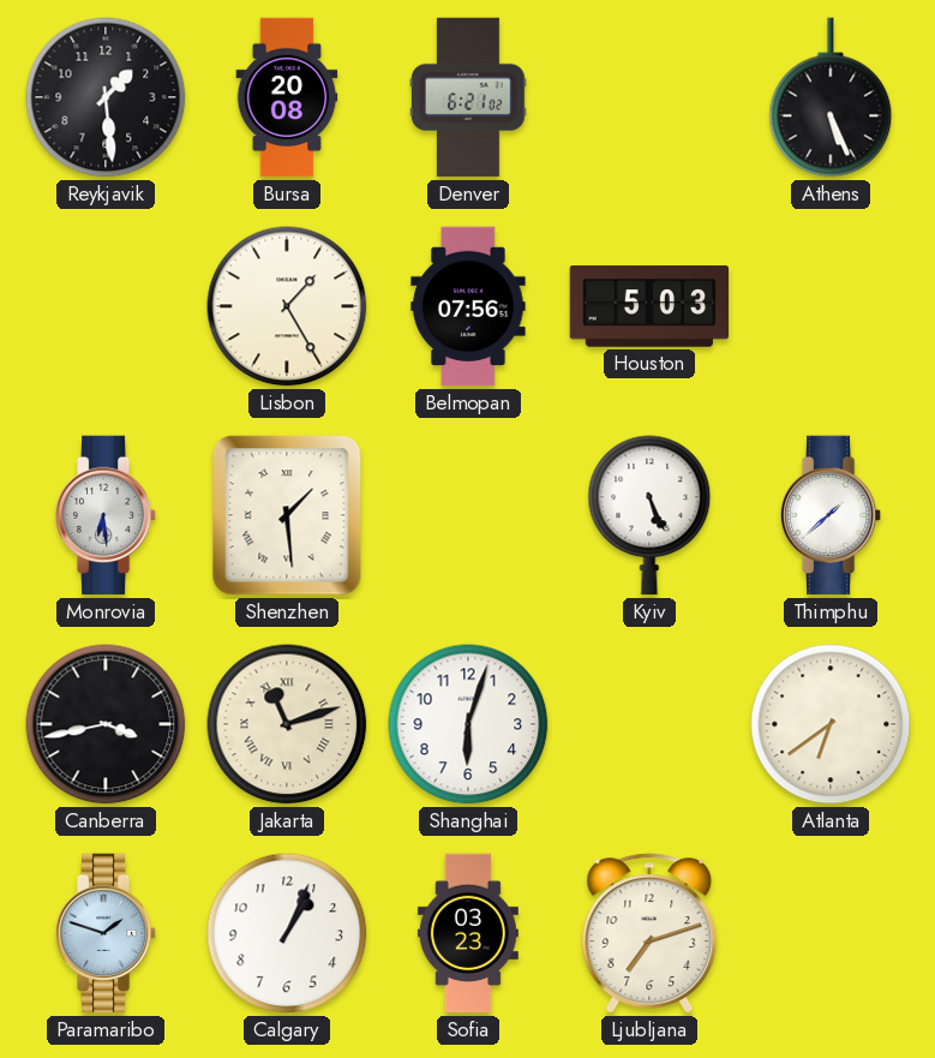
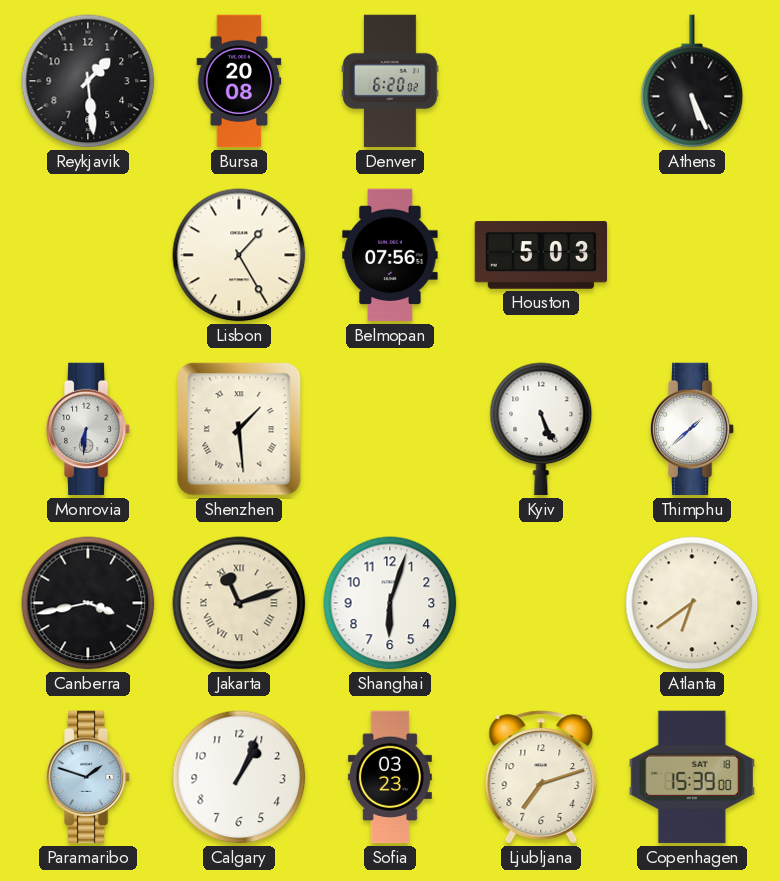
Denver: 6:21 -> 6:20
Monrovia: 6:29 -> 6:31
Copenhagen: none -> 15:39
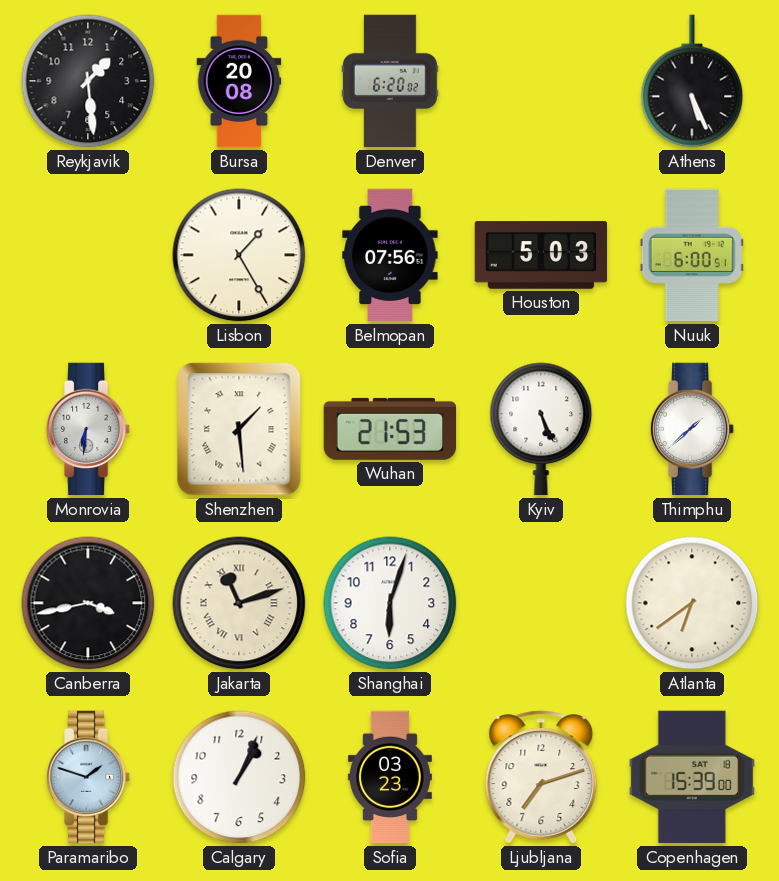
Nuuk: none -> 6:00
Wuhan: none -> 21:53
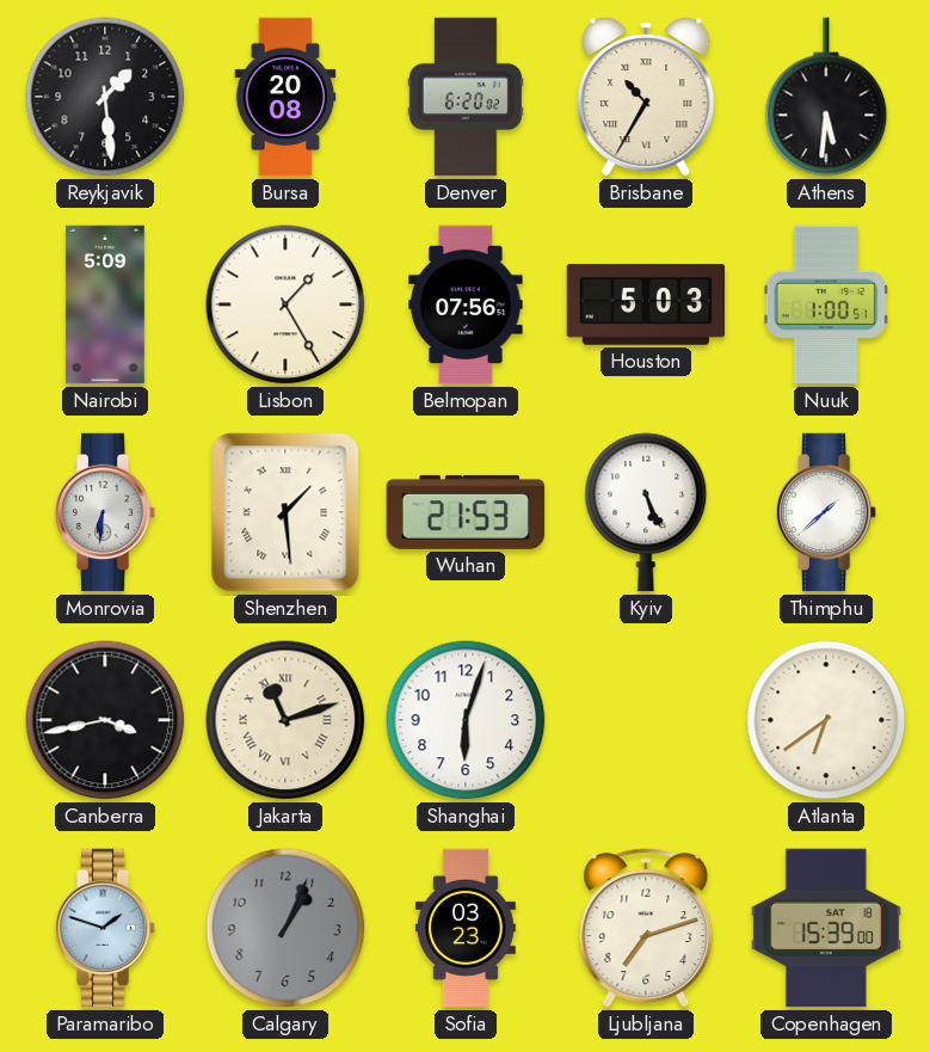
Brisbane: none -> 10:35
Athens: 5:26 -> 5:31
Nairobi: none -> 5:09
Nuuk: 6:00 -> 1:00
Calgary dial: white -> grey
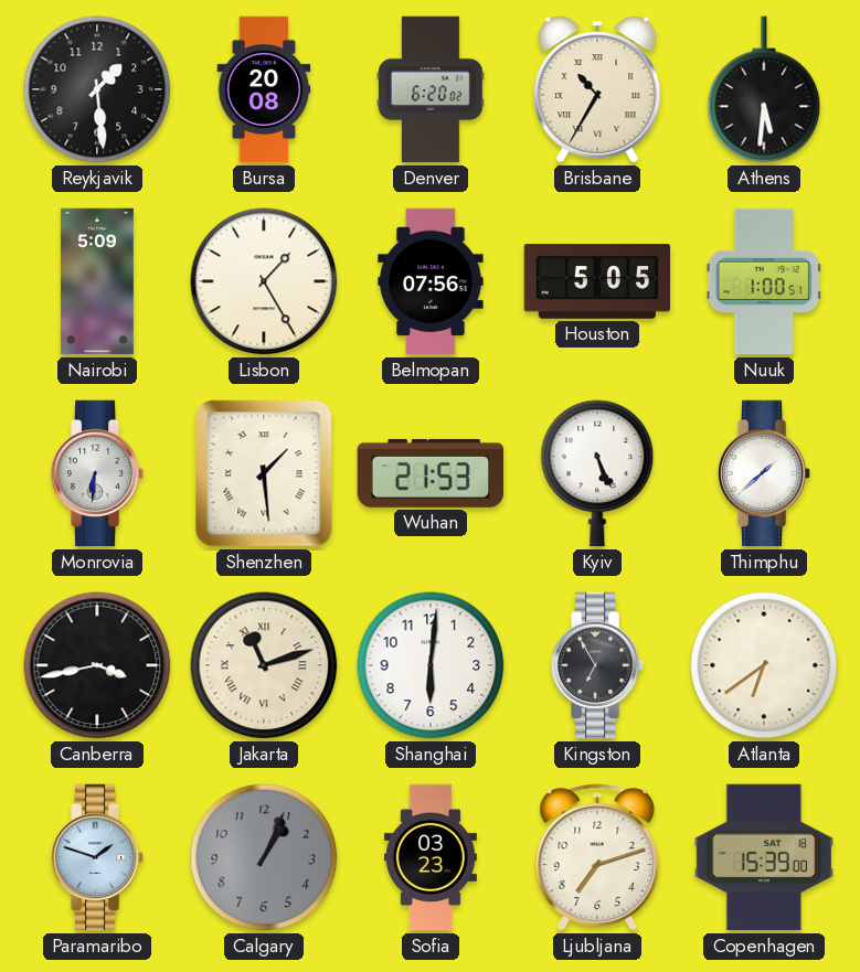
Houston: 5:03 -> 5:05
Shanghai: 6:03 -> 6:01
Kingston: none -> 6:55
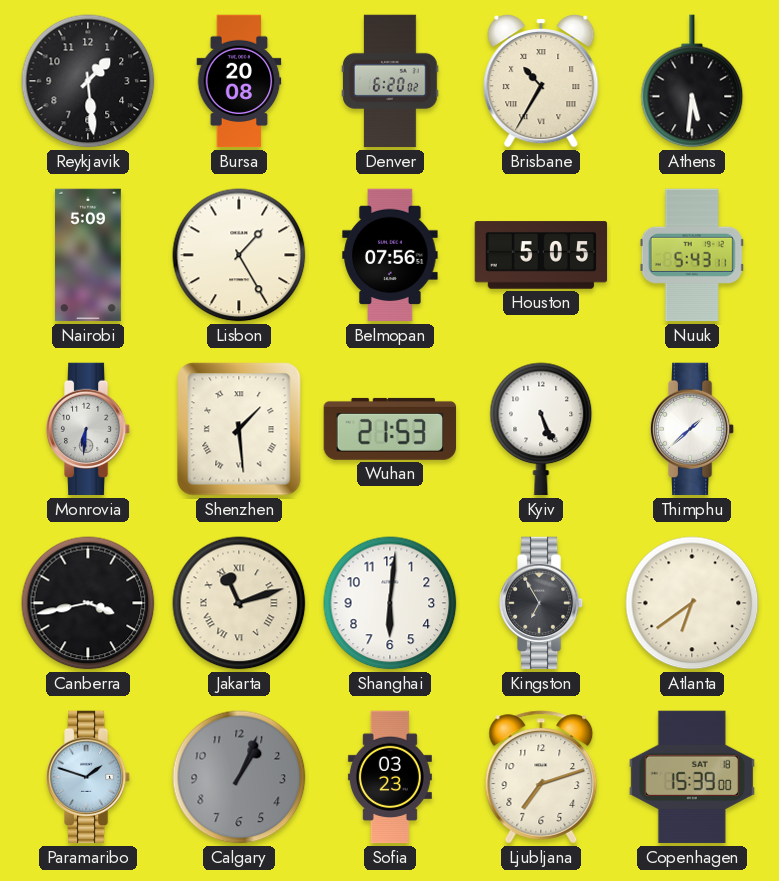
Nuuk: 1:00 -> 5:43
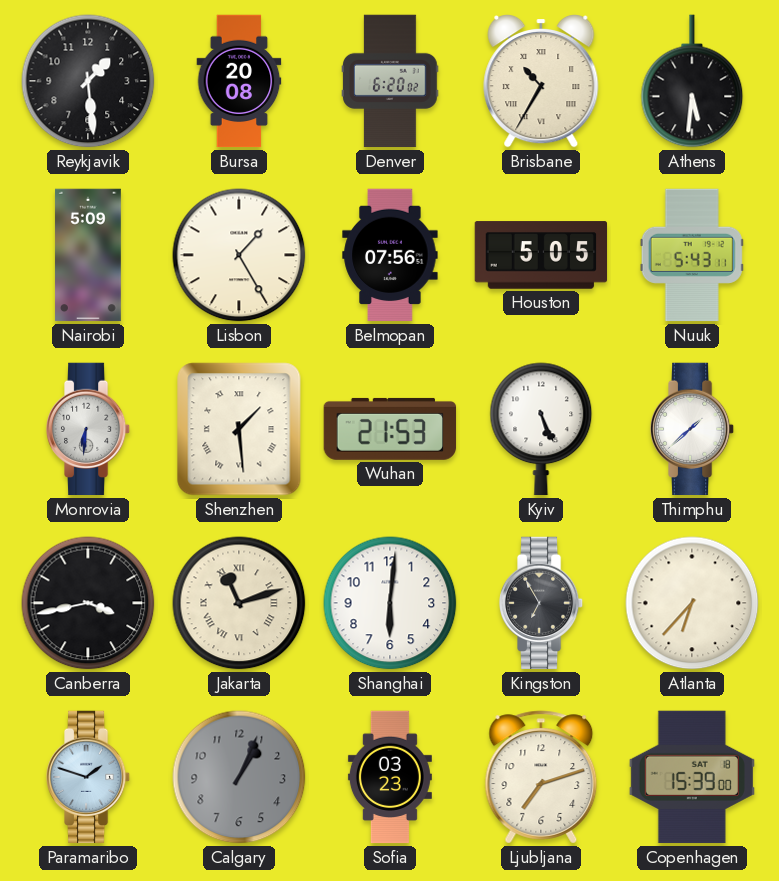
Atlanta: 6:39 -> 6:37
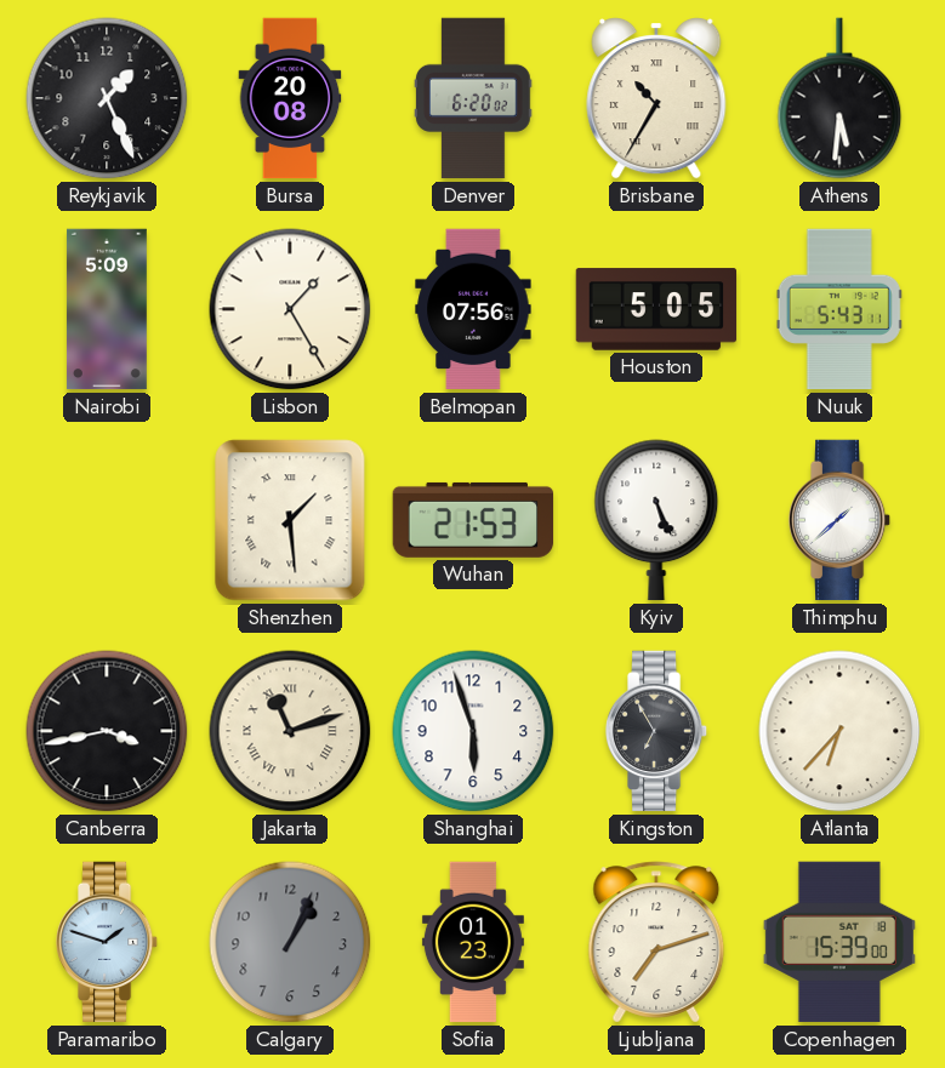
Reykjavik: 1:29 -> 1:26
Monrovia: 6:31 -> none
Shanghai: 6:01 -> 5:57
Sofia: 03:23 -> 01:23
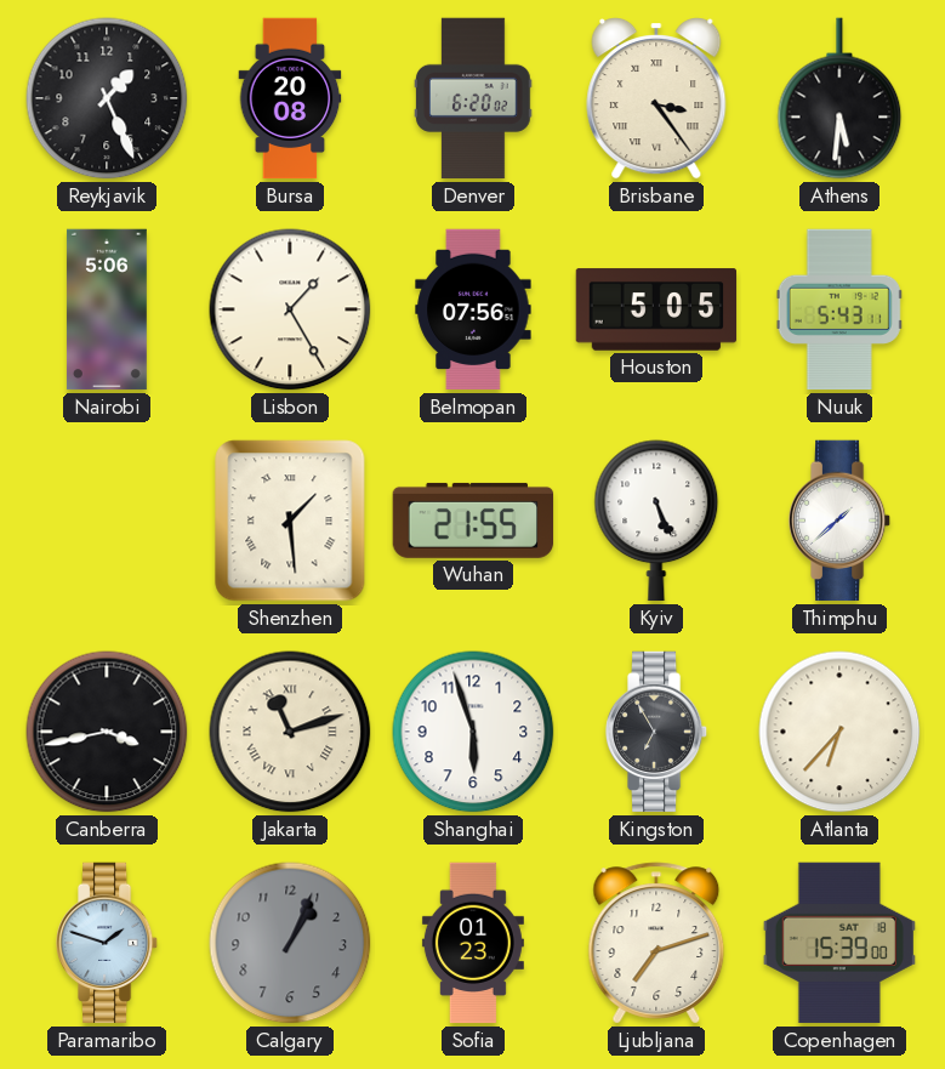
Brisbane: 10:35 -> 3:24
Nairobi: 5:09 -> 5:06
Wuhan: 21:53 -> 21:55
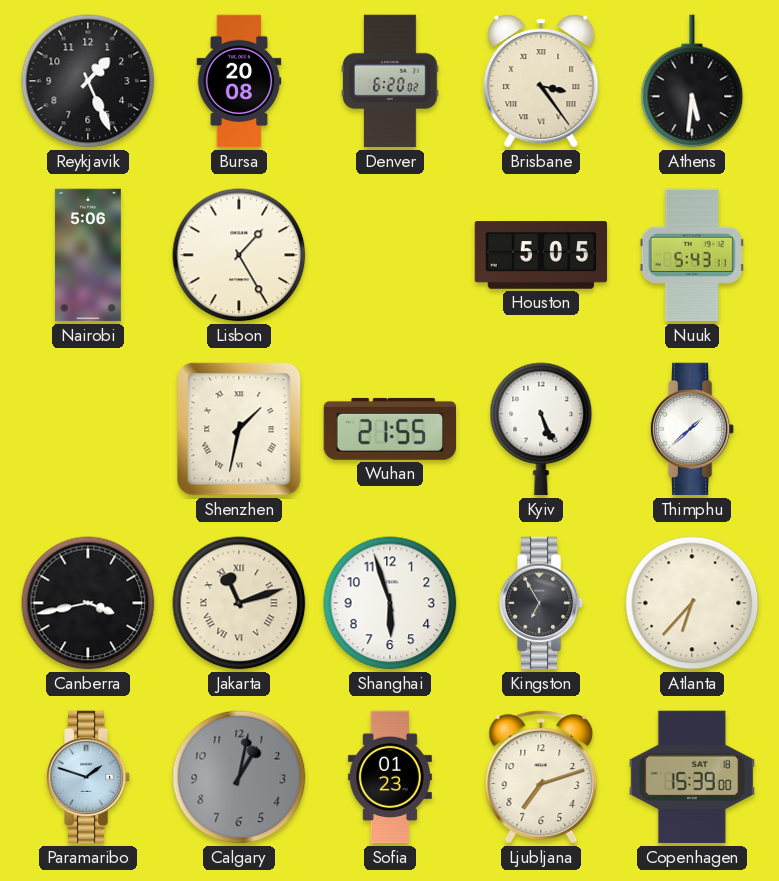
Belmopan: 07:56 -> none
Shenzhen: 1:29 -> 1:32
Calgary: 1:04 -> 1:02
